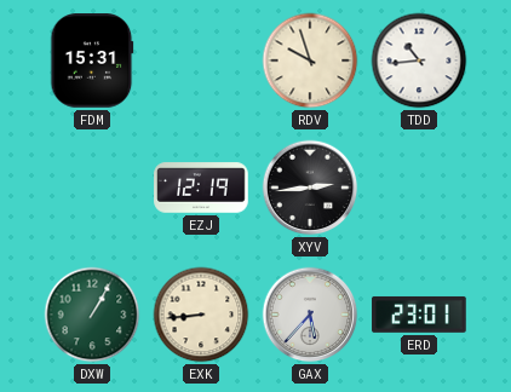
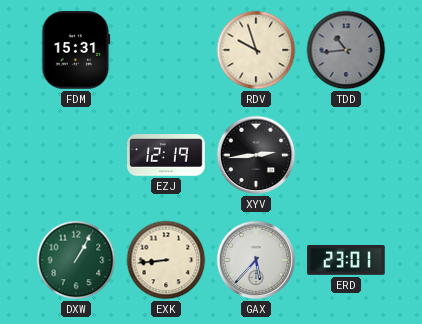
TDD dial: white -> grey
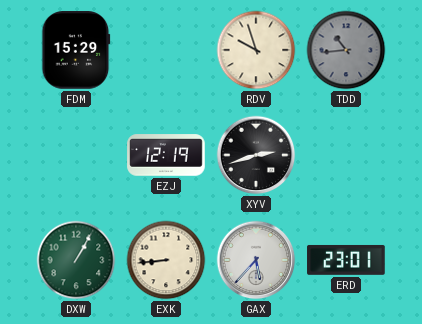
FDM: 15:31 -> 15:29
XYV: 2:44 -> 2:42
